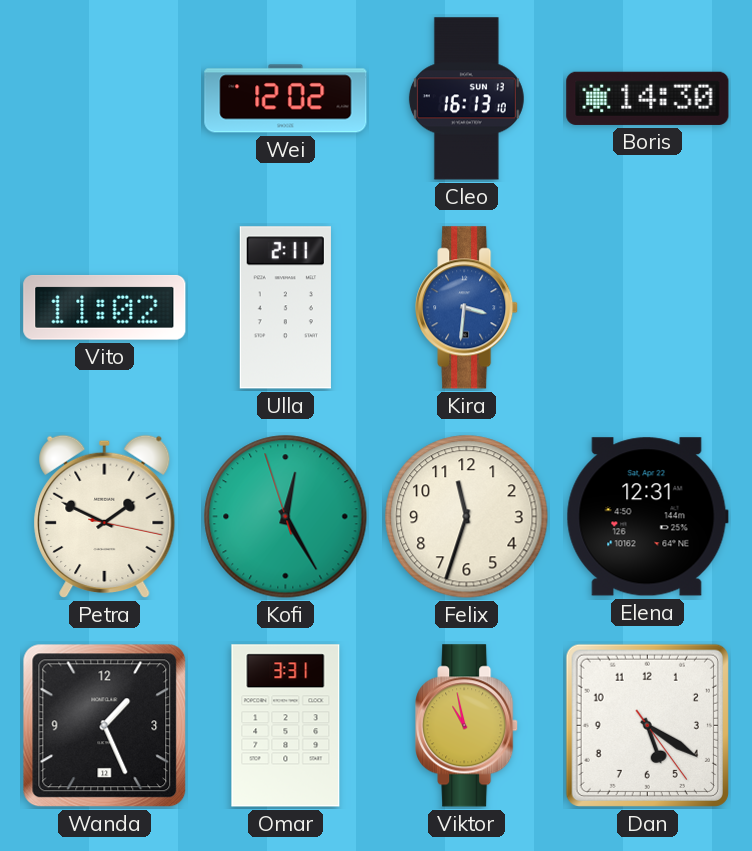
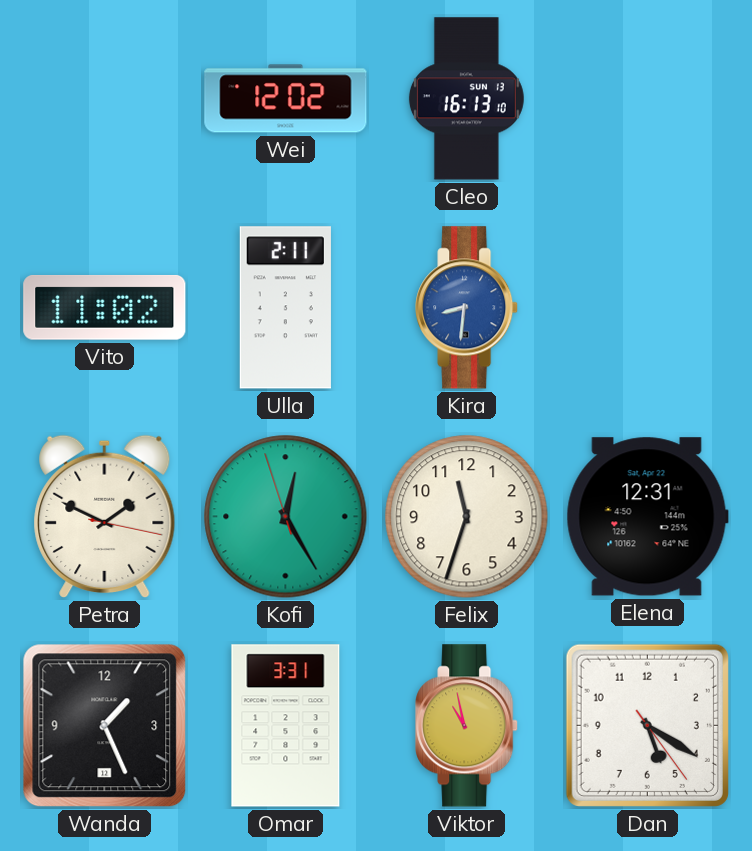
Boris: 14:30 -> none
Kira: 3:31 -> 8:31
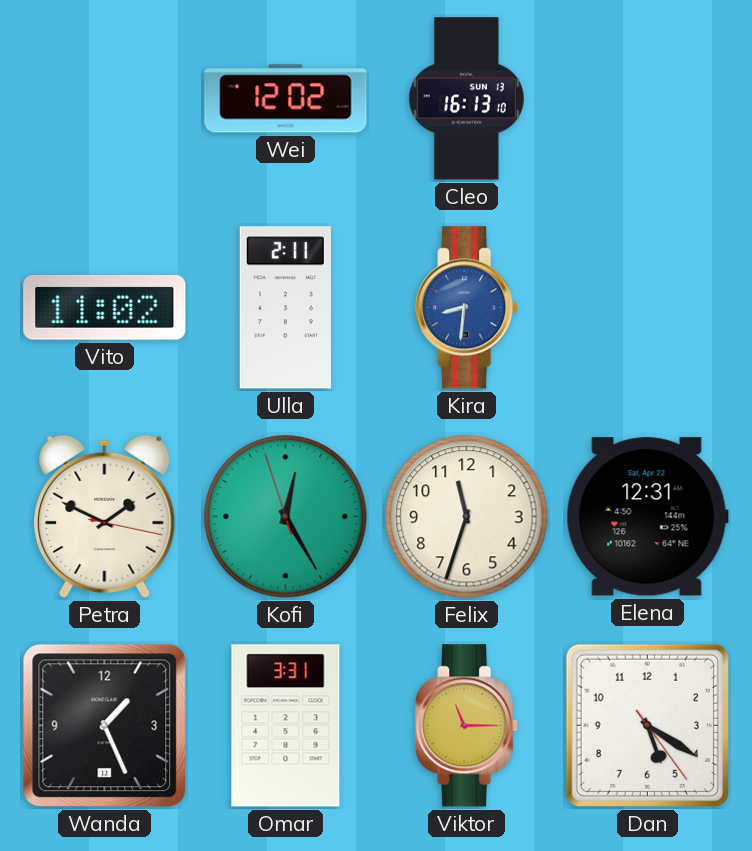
Viktor: 10:58 -> 11:15
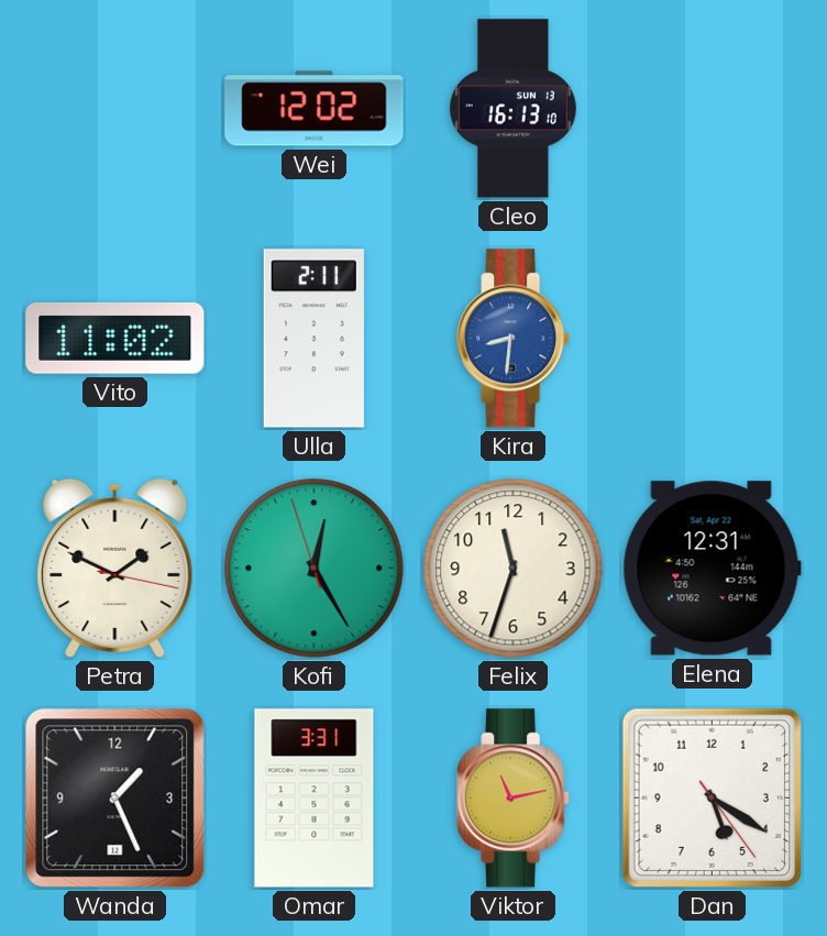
Viktor: 11:15 -> 11:13
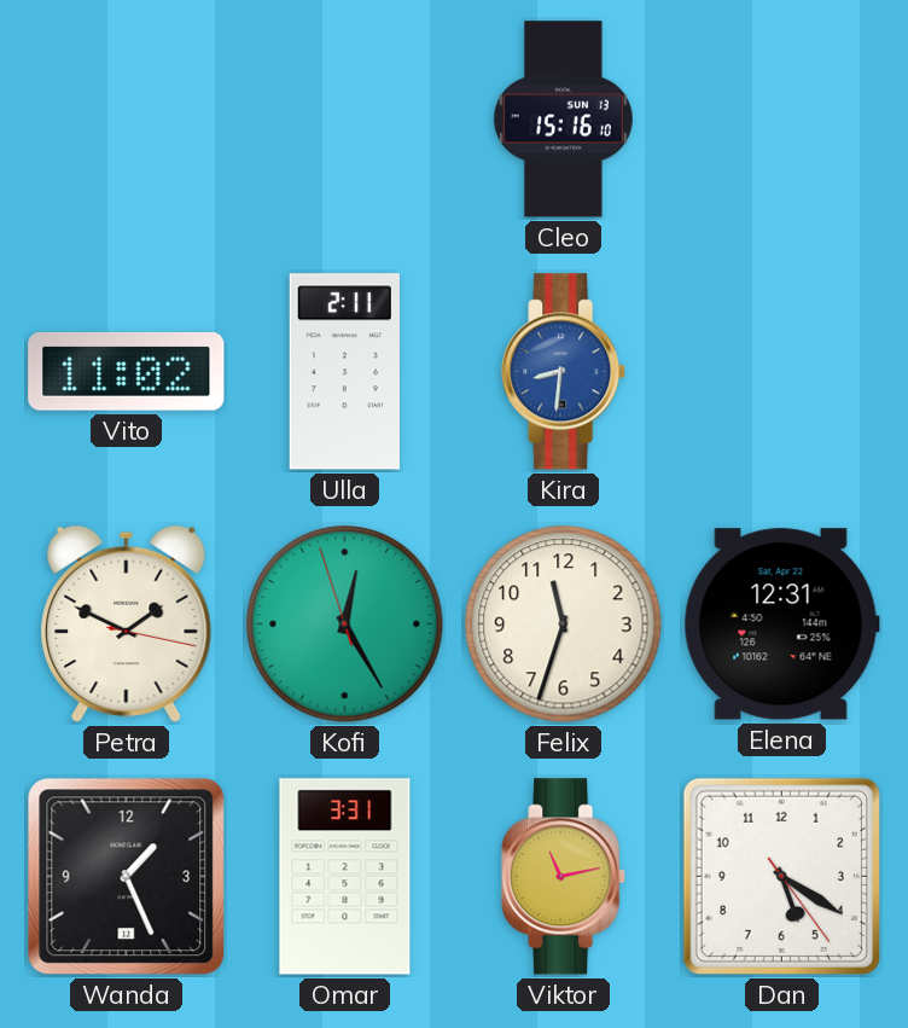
Wei: 12:02 -> none
Cleo: 16:13 -> 15:16
